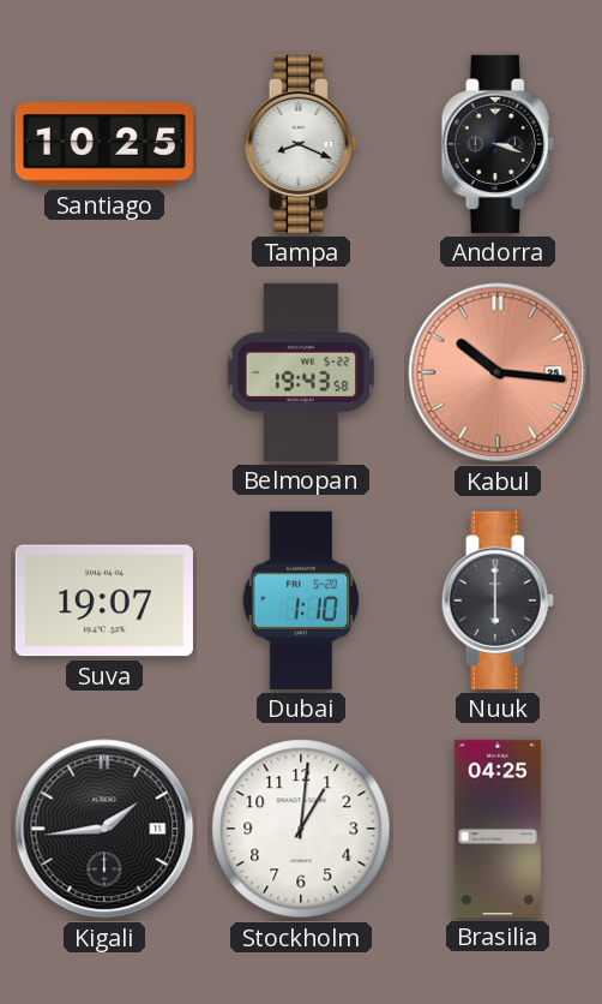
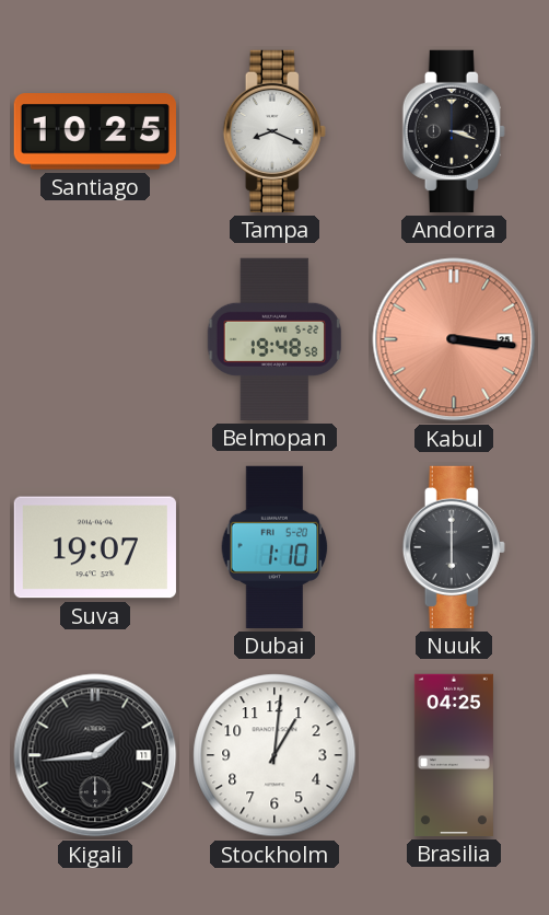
Belmopan: 19:43 -> 19:48
Kabul: 10:16 -> 3:16
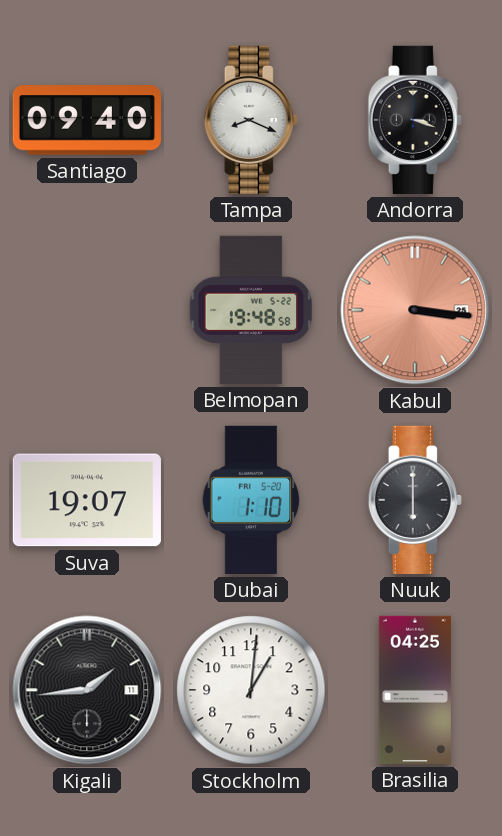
Santiago: 10:25 -> 09:40
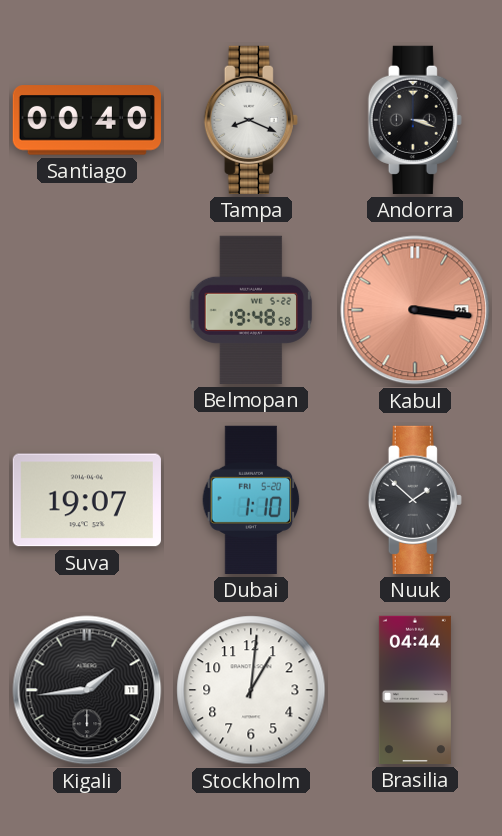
Santiago: 09:40 -> 00:40
Nuuk: 6:00 -> 1:52
Brasilia: 04:25 -> 04:44
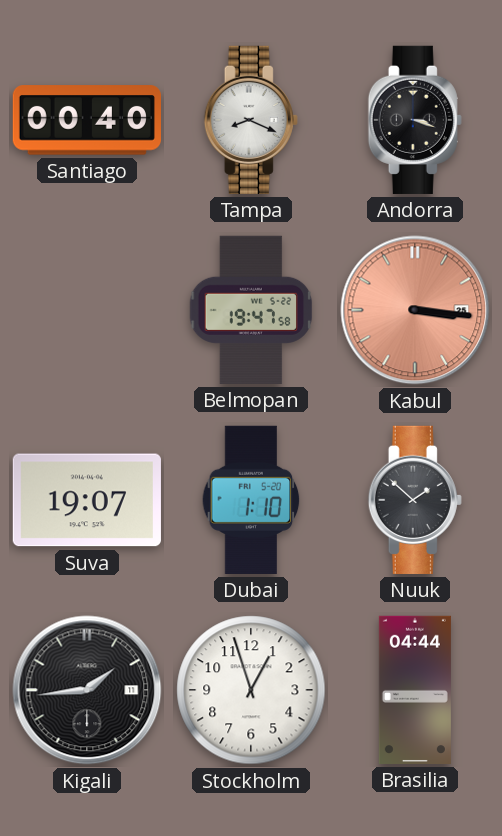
Belmopan: 19:48 -> 19:47
Stockholm: 1:01 -> 12:57
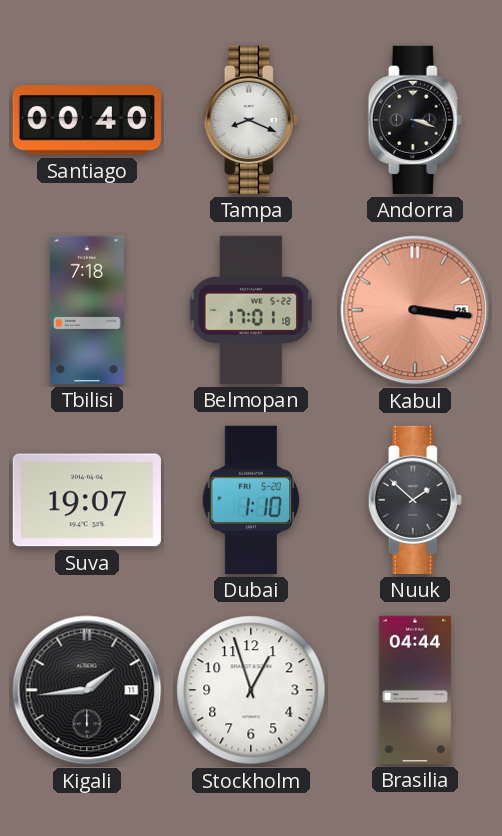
Tbilisi: none -> 7:18
Belmopan: 19:47 -> 17:01
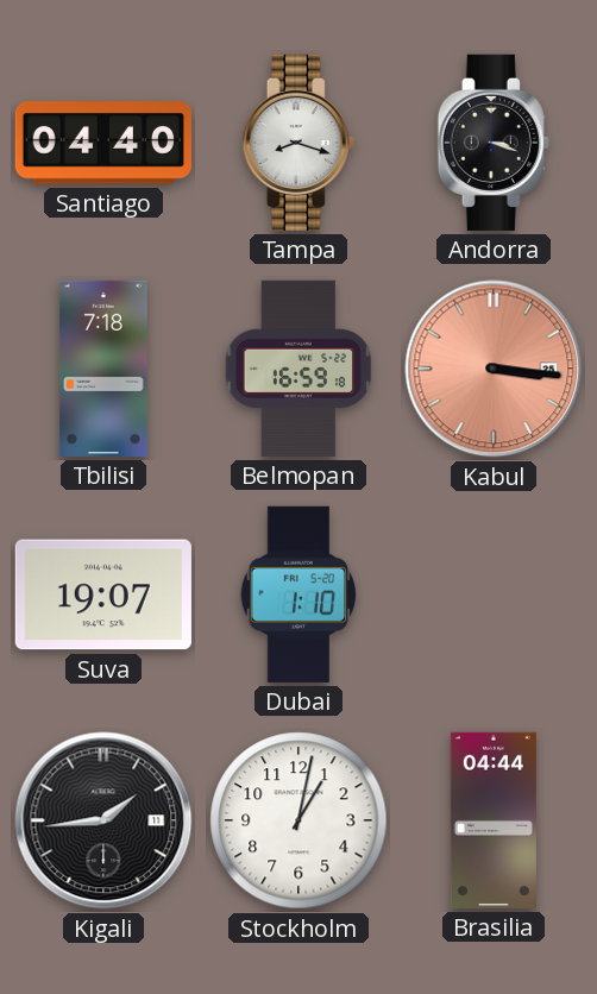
Santiago: 00:40 -> 04:40
Tampa: 8:19 -> 8:18
Belmopan: 17:01 -> 16:59
Nuuk: 1:52 -> none
Stockholm: 12:57 -> 1:02
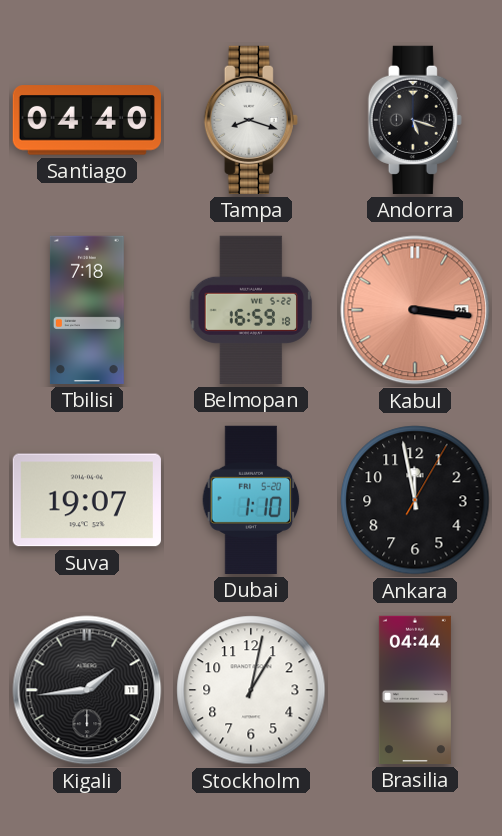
Andorra: 3:18 -> 5:18
Ankara: none -> 11:58
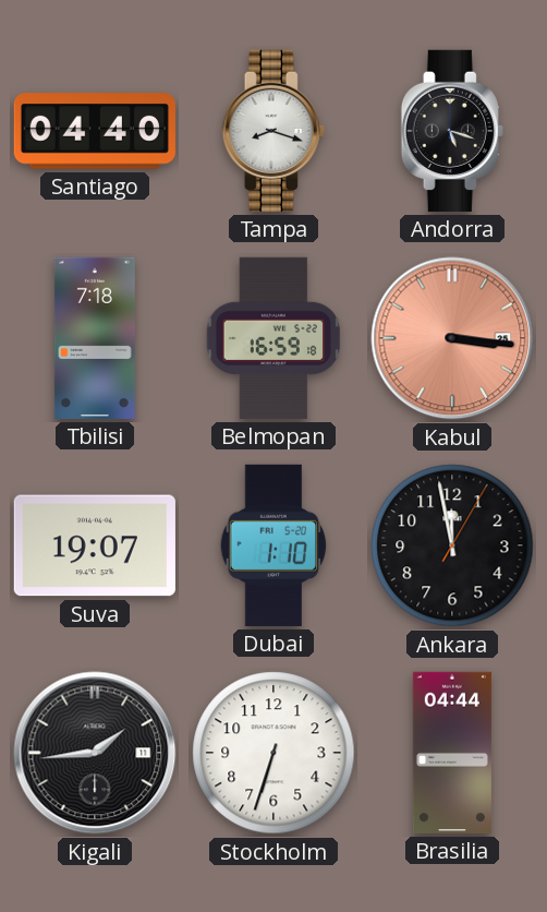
Stockholm: 1:02 -> 6:33
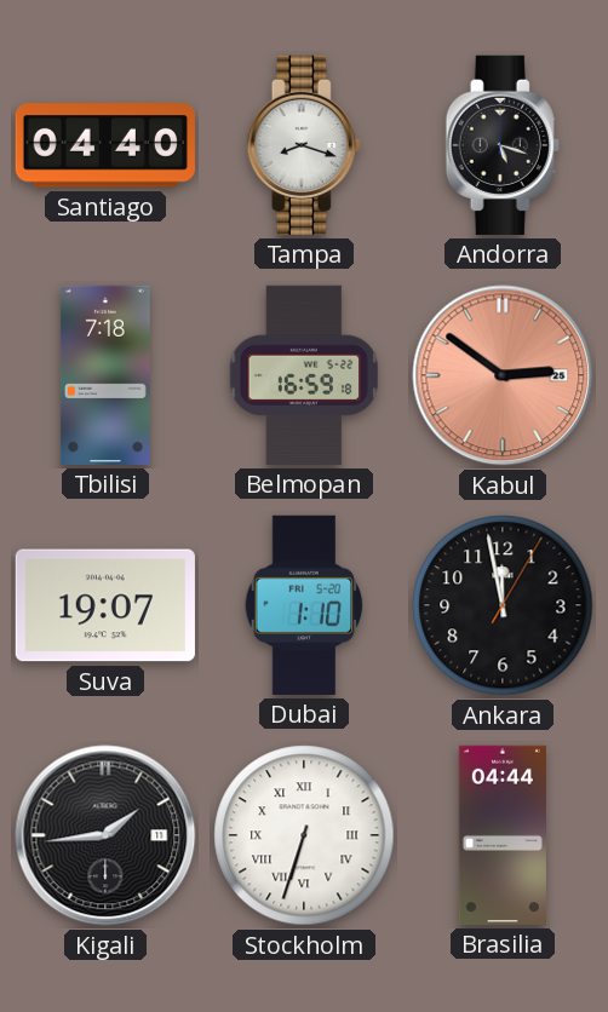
Kabul: 3:16 -> 2:51
Stockholm numerals: Arabic -> Roman
